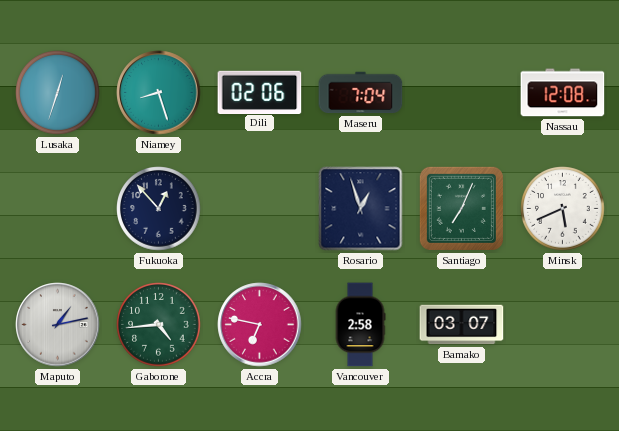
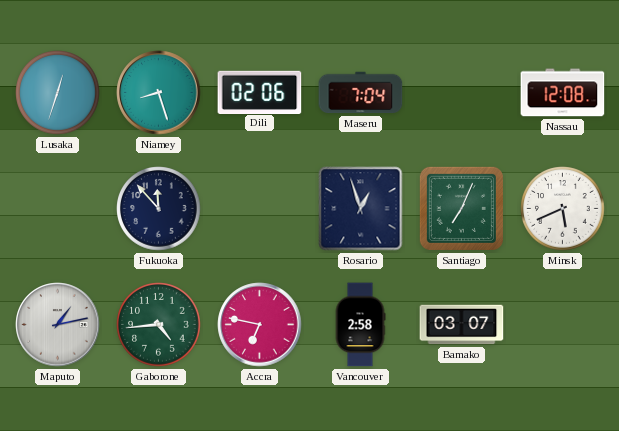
Fukuoka: 12:53 -> 11:53
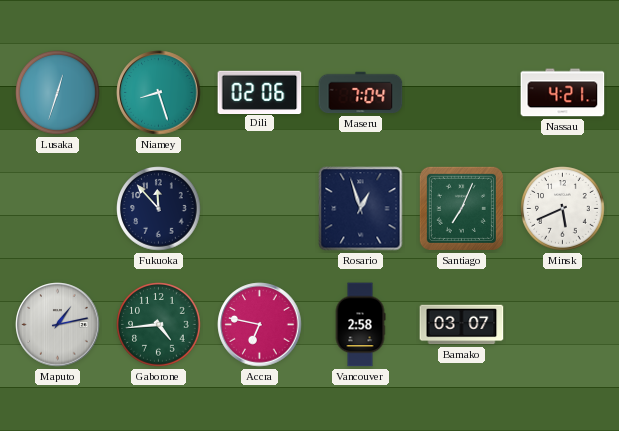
Nassau: 12:08 -> 4:21
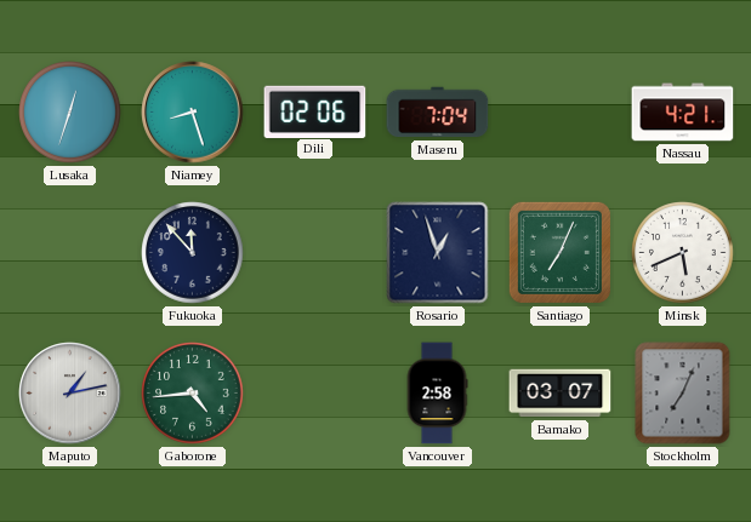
Accra: 6:47 -> none
Stockholm: none -> 7:04
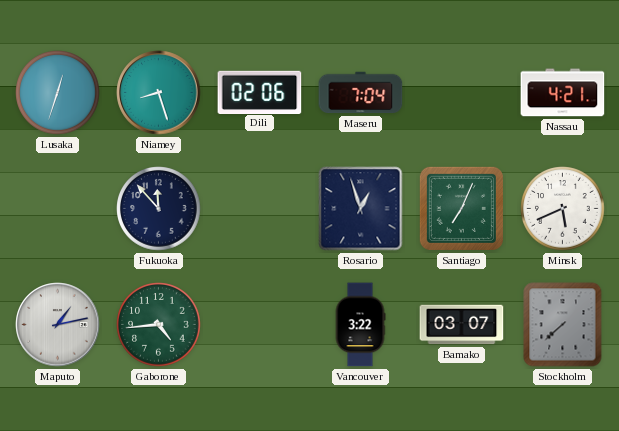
Vancouver: 2:58 -> 3:22
Stockholm: 7:04 -> 7:38
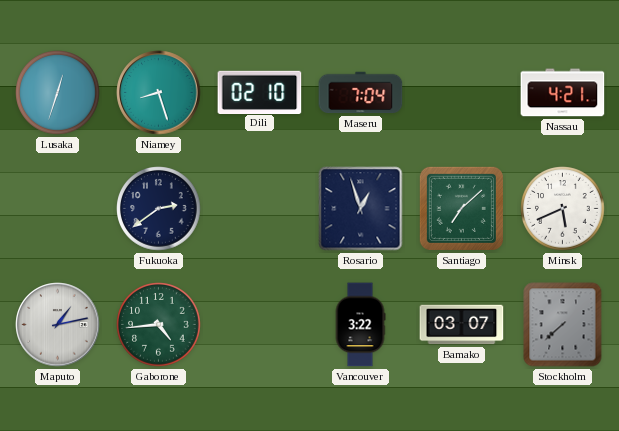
Dili: 02:06 -> 02:10
Fukuoka: 11:53 -> 2:39
Santiago: 7:04 -> 7:08
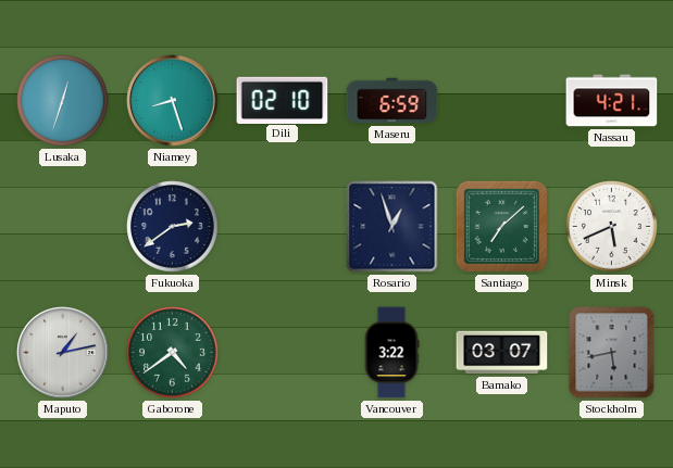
Maseru: 7:04 -> 6:59
Gaborone: 4:44 -> 4:39
Stockholm: 7:38 -> 5:43
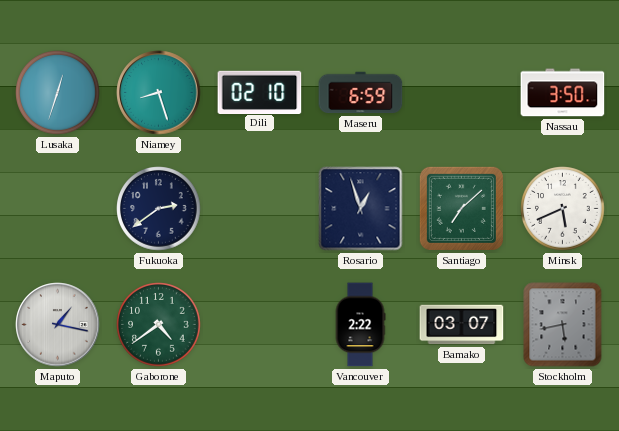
Nassau: 4:21 -> 3:50
Maputo: 1:13 -> 1:17
Vancouver: 3:22 -> 2:22
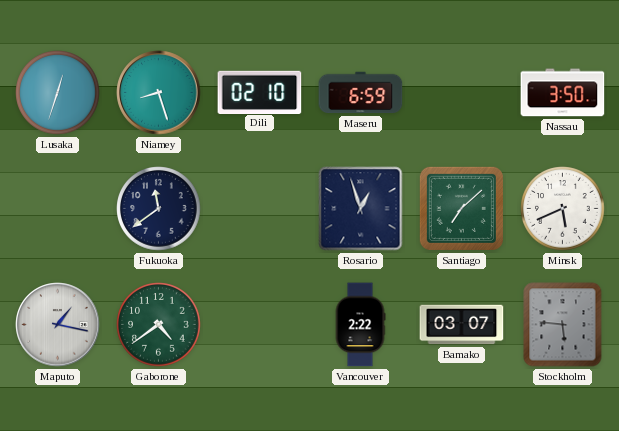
Fukuoka: 2:39 -> 11:39
Stockholm: 5:43 -> 5:46
